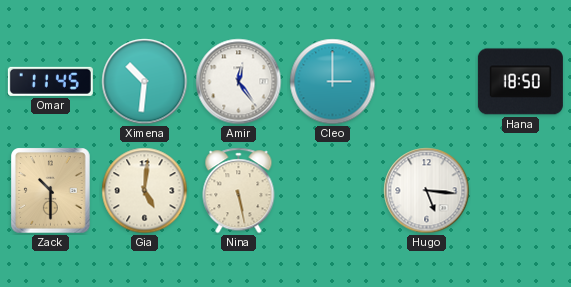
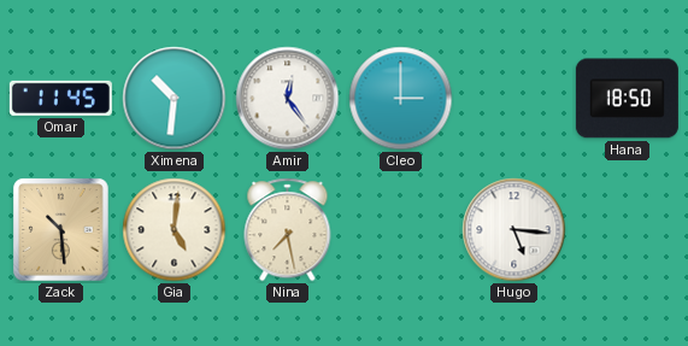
Zack: 10:30 -> 10:29
Nina: 5:28 -> 7:28
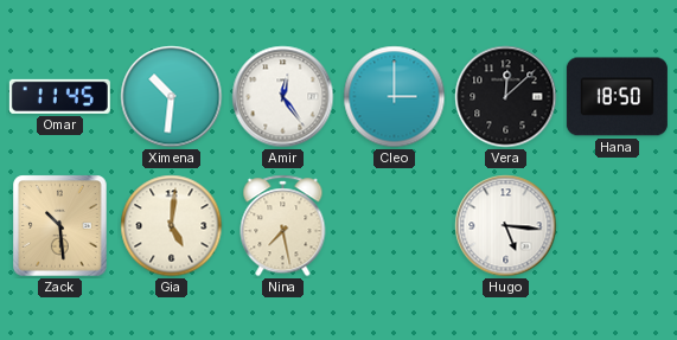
Vera: none -> 12:08
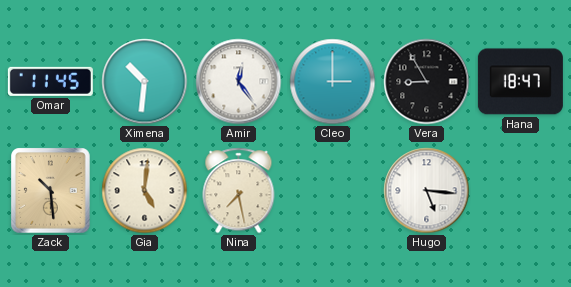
Vera: 12:08 -> 8:55
Hana: 18:50 -> 18:47
